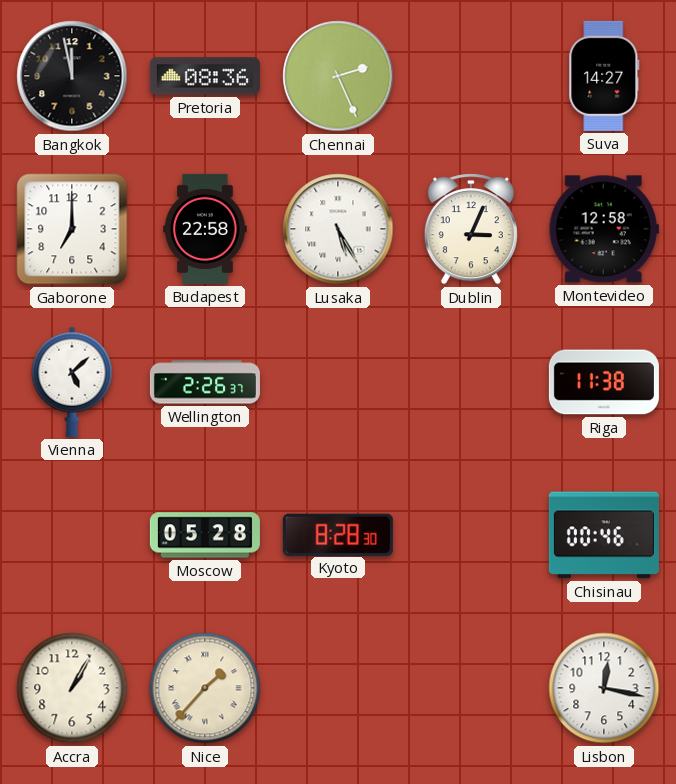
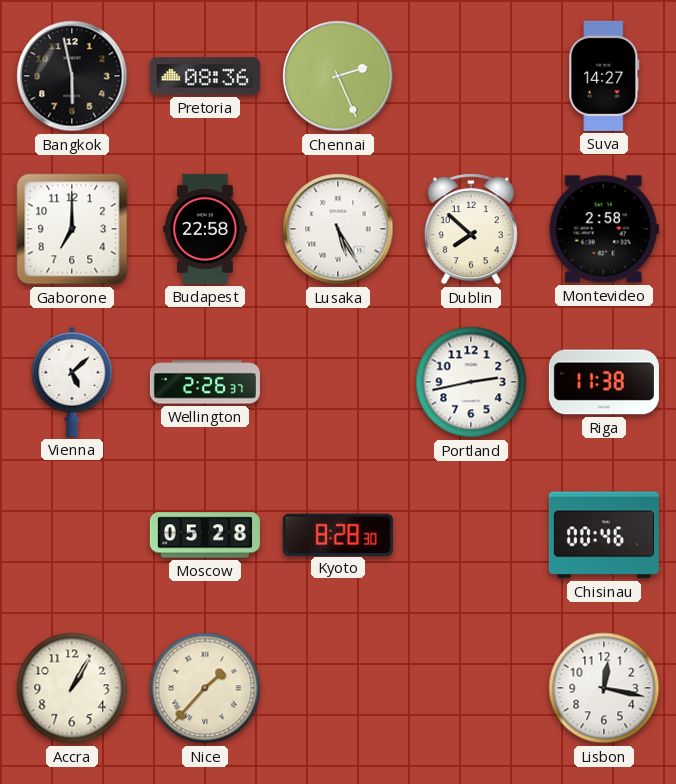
Bangkok: 11:58 -> 5:58
Dublin: 3:04 -> 7:52
Montevideo: 12:58 -> 2:58
Portland: none -> 2:43
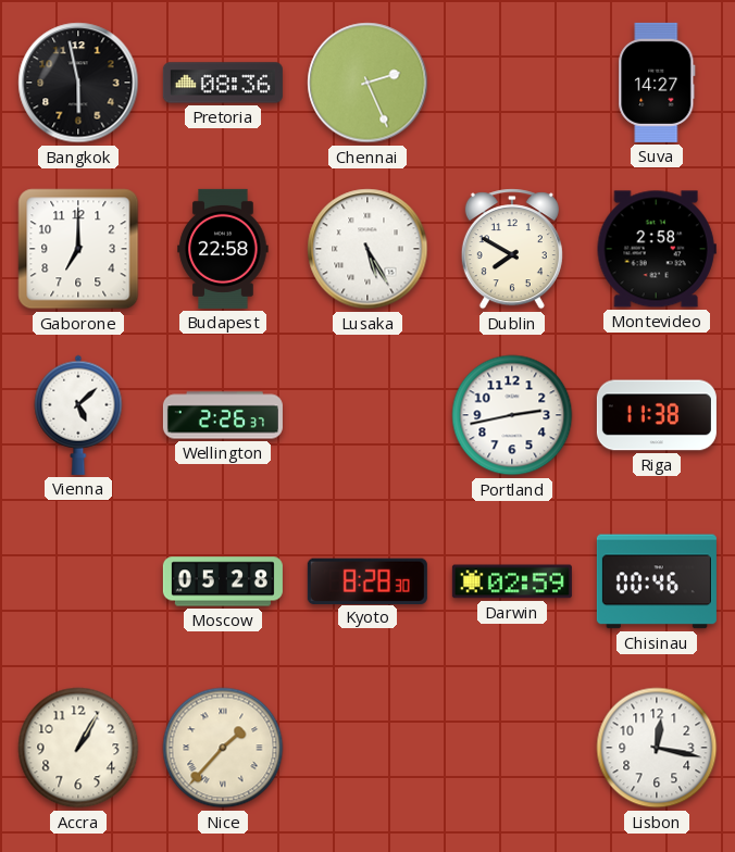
Dublin: 7:52 -> 7:50
Darwin: none -> 02:59
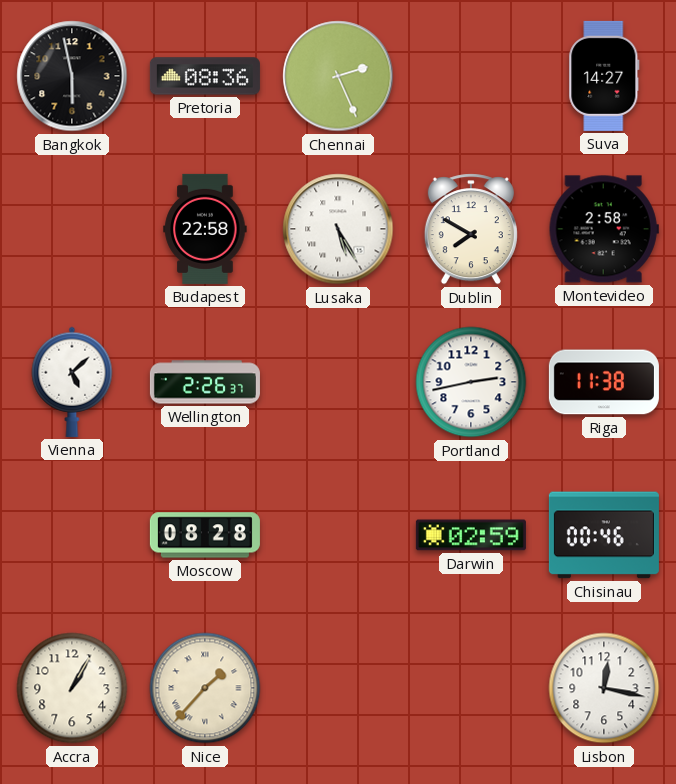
Gaborone: 7:00 -> none
Moscow: 05:28 -> 08:28
Kyoto: 8:28 -> none
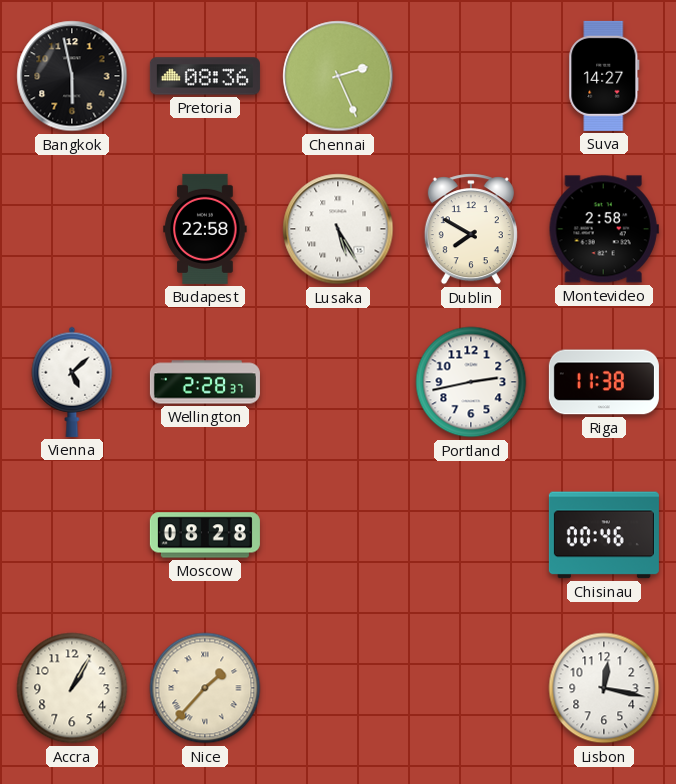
Wellington: 2:26 -> 2:28
Darwin: 02:59 -> none
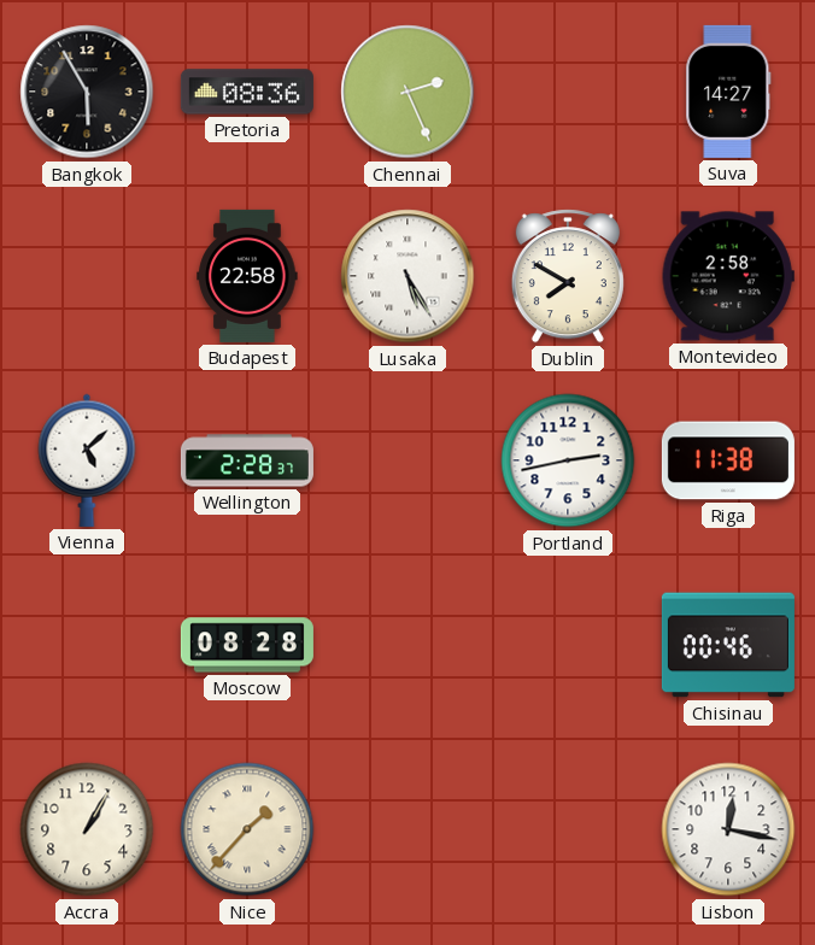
Bangkok: 5:58 -> 5:55
